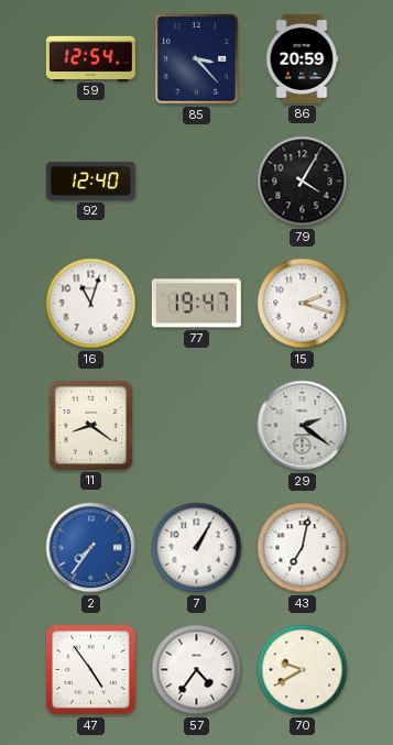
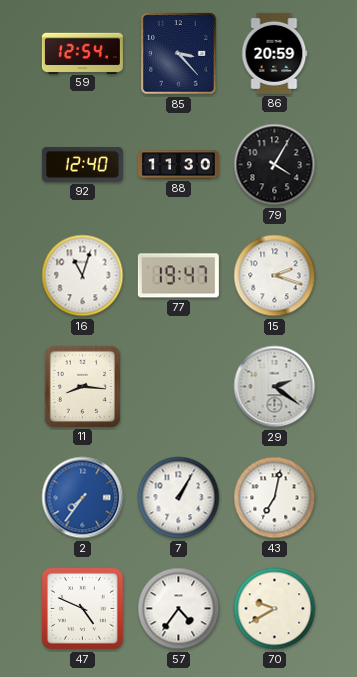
88: none -> 11:30
11: 8:21 -> 8:16
47: 4:54 -> 4:49
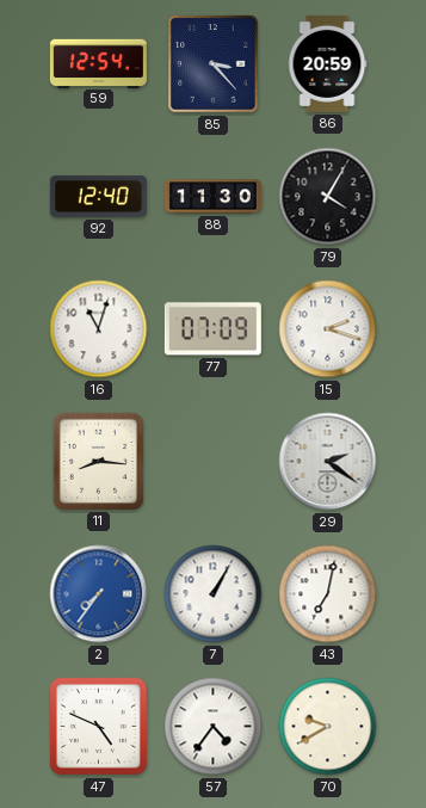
77: 19:47 -> 07:09
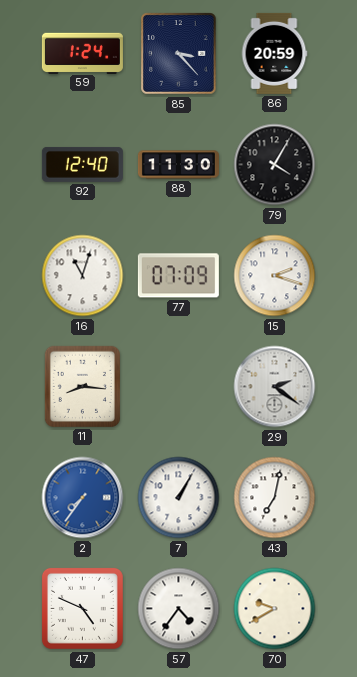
59: 12:54 -> 1:24
